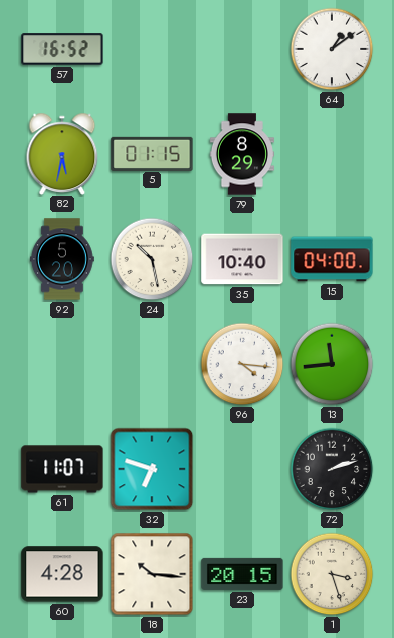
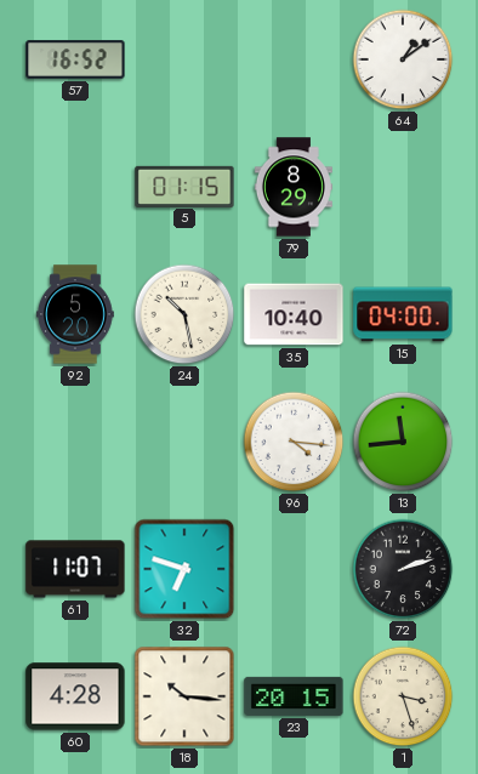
82: 5:32 -> none
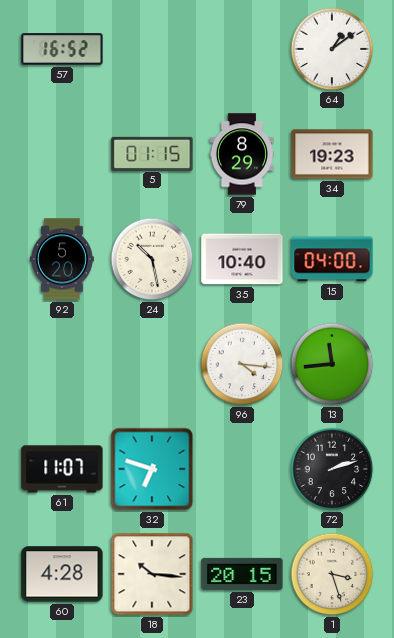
34: none -> 19:23
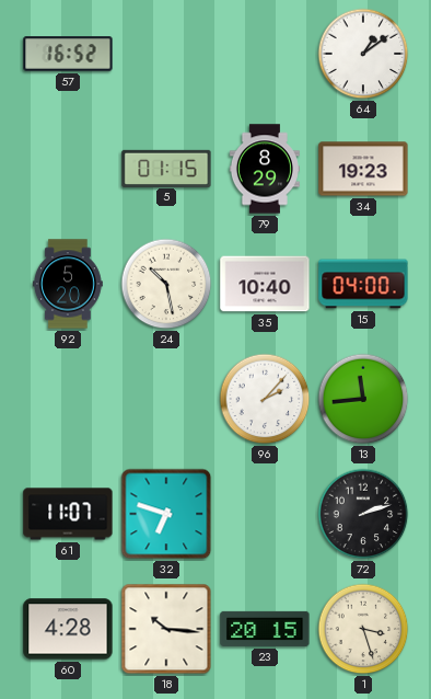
96: 4:16 -> 2:07
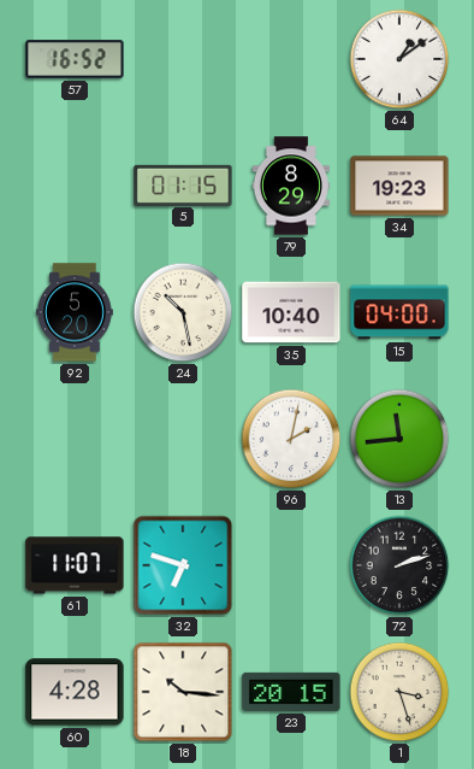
96: 2:07 -> 2:02
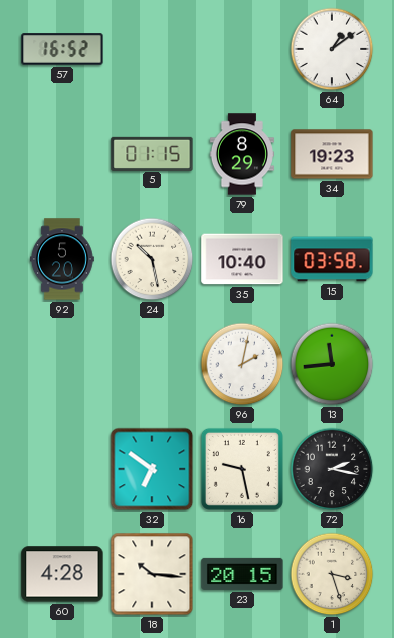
15: 04:00 -> 03:58
61: 11:07 -> none
32: 6:48 -> 6:51
16: none -> 9:28
72: 2:12 -> 2:17
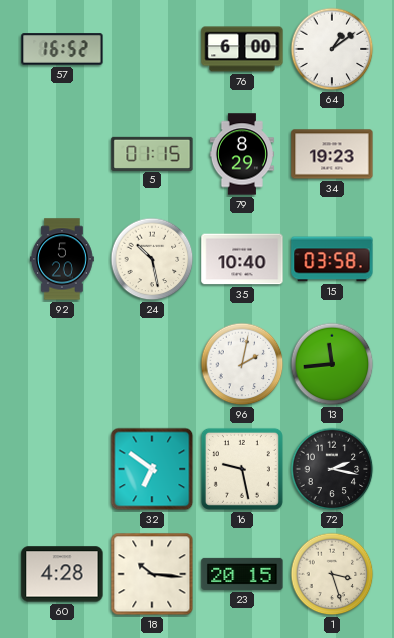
76: none -> 6:00
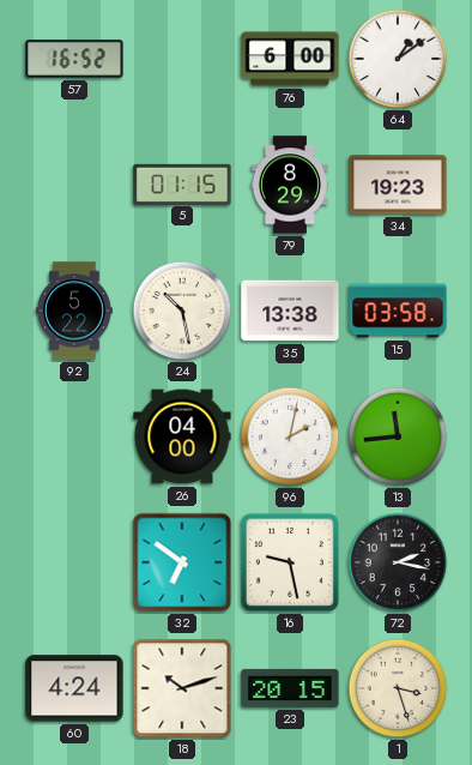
92: 5:20 -> 5:22
35: 10:40 -> 13:38
26: none -> 04:00
60: 4:28 -> 4:24
18: 10:16 -> 10:12
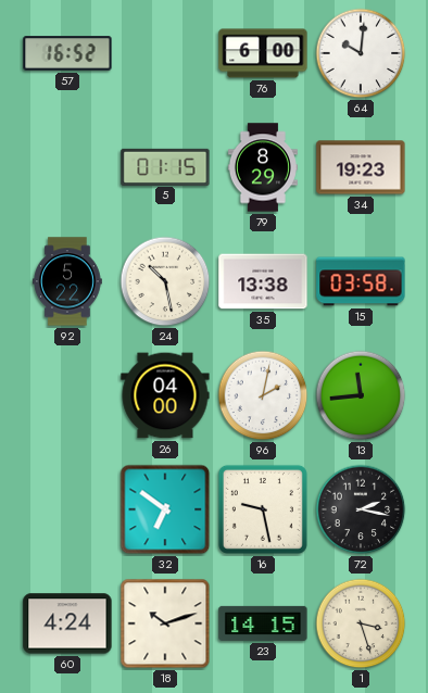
64: 1:09 -> 10:01
23: 20:15 -> 14:15
